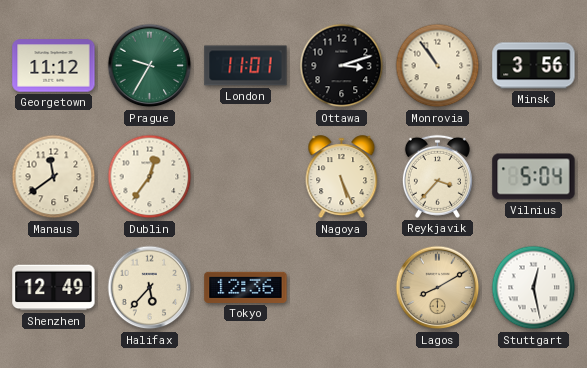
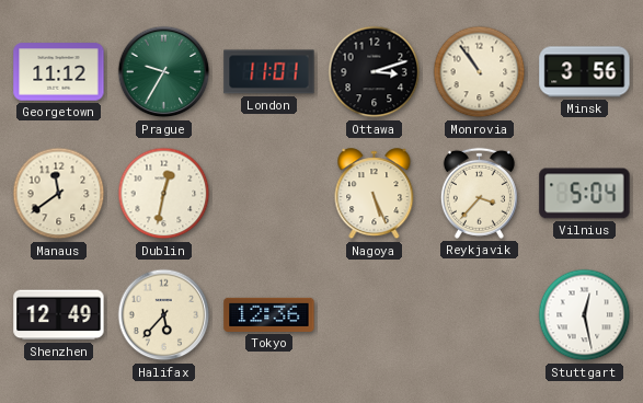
Dublin: 12:36 -> 12:32
Lagos: 8:10 -> none
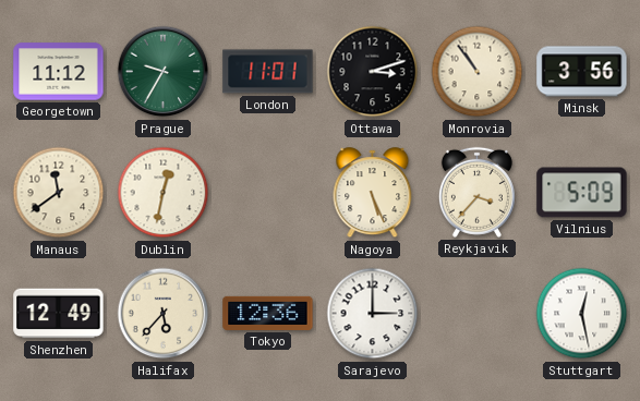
Vilnius: 5:04 -> 5:09
Sarajevo: none -> 3:00
